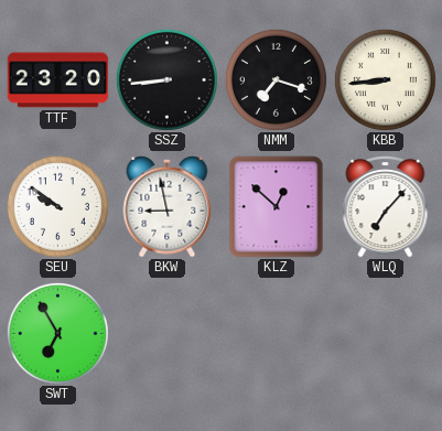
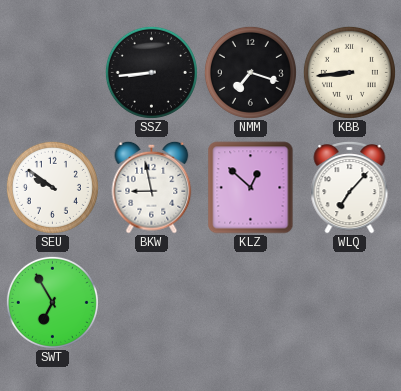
TTF: 23:20 -> none
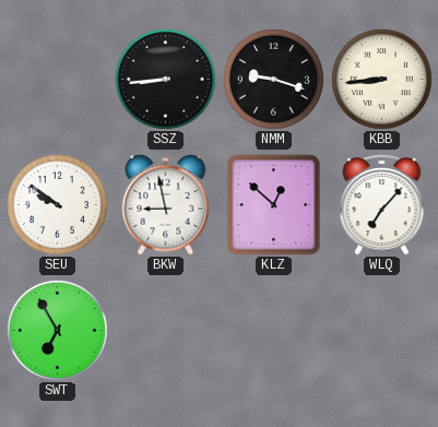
NMM: 7:18 -> 9:18
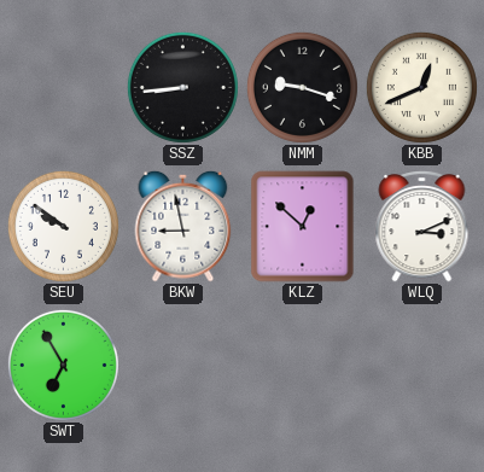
KBB: 8:44 -> 12:41
WLQ: 7:07 -> 3:11
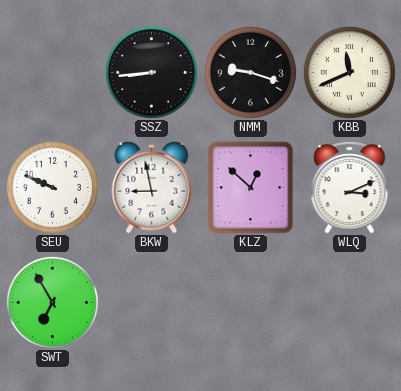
KBB: 12:41 -> 11:41
SEU: 9:51 -> 9:49
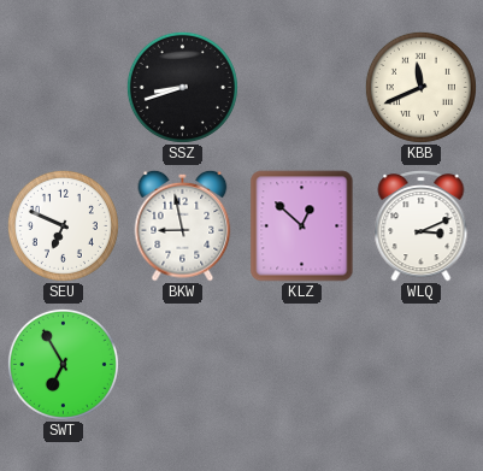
SSZ: 8:44 -> 8:42
NMM: 9:18 -> none
SEU: 9:49 -> 6:49
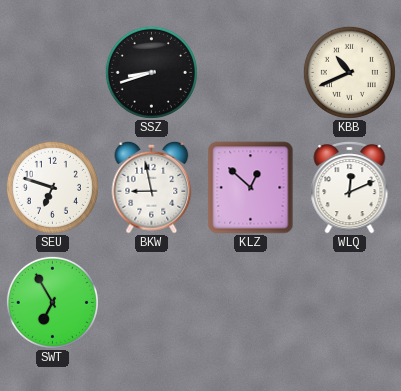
KBB: 11:41 -> 10:41
SEU: 6:49 -> 6:48
WLQ: 3:11 -> 12:11
